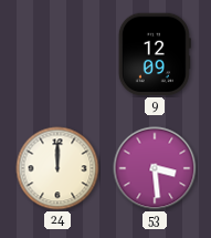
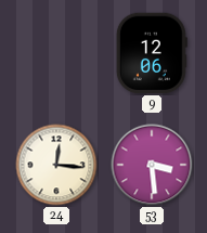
9: 12:09 -> 12:06
24: 12:00 -> 12:16
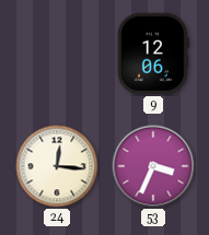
53: 3:29 -> 3:34
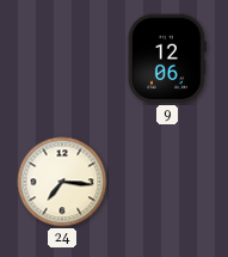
24: 12:16 -> 7:16
53: 3:34 -> none
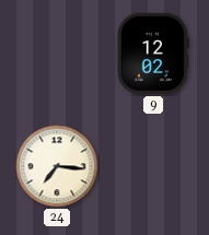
9: 12:06 -> 12:02
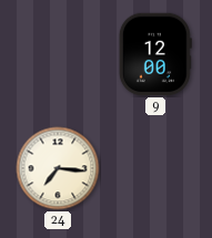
9: 12:02 -> 12:00
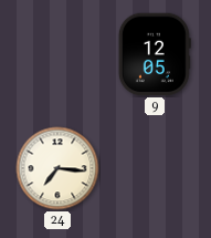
9: 12:00 -> 12:05
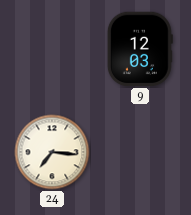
9: 12:05 -> 12:03
